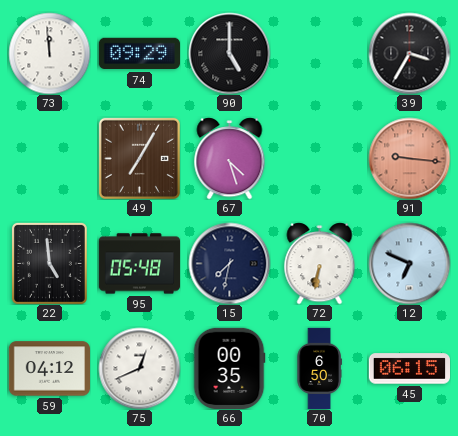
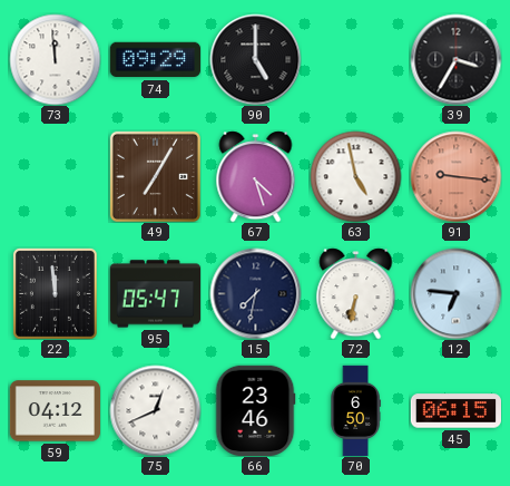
63: none -> 4:58
22: 4:59 -> 11:59
95: 05:48 -> 05:47
12: 6:49 -> 6:46
66: 00:35 -> 23:46
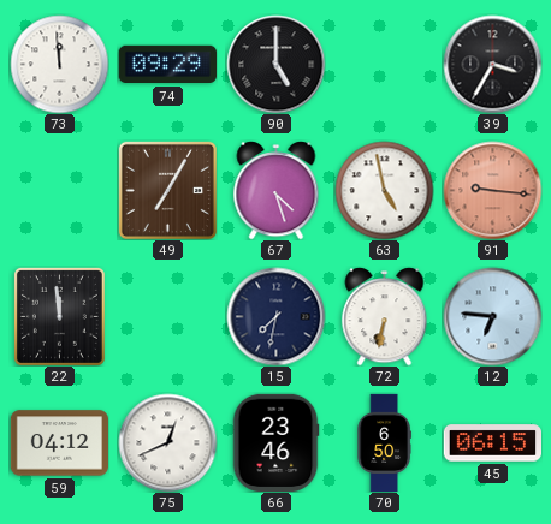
95: 05:47 -> none
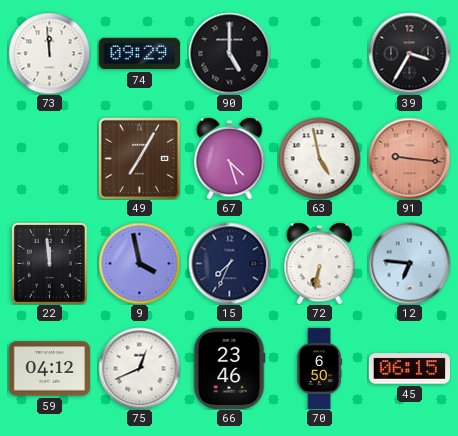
9: none -> 3:58
15: 7:32 -> 7:34
